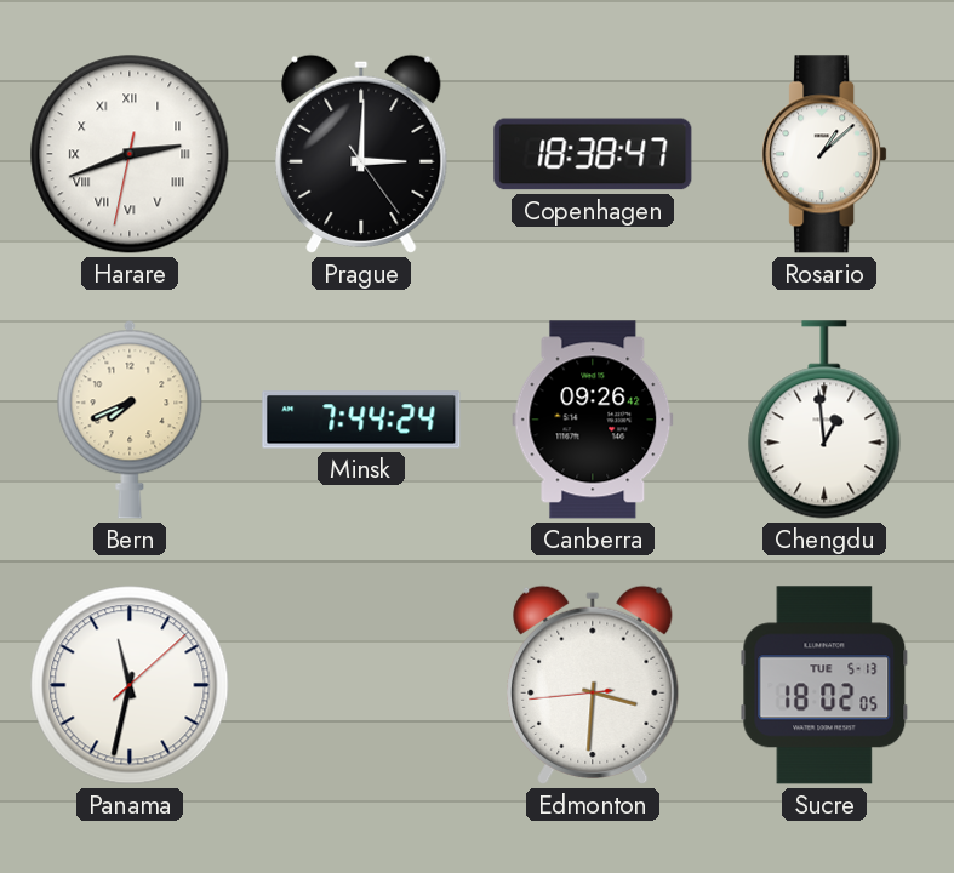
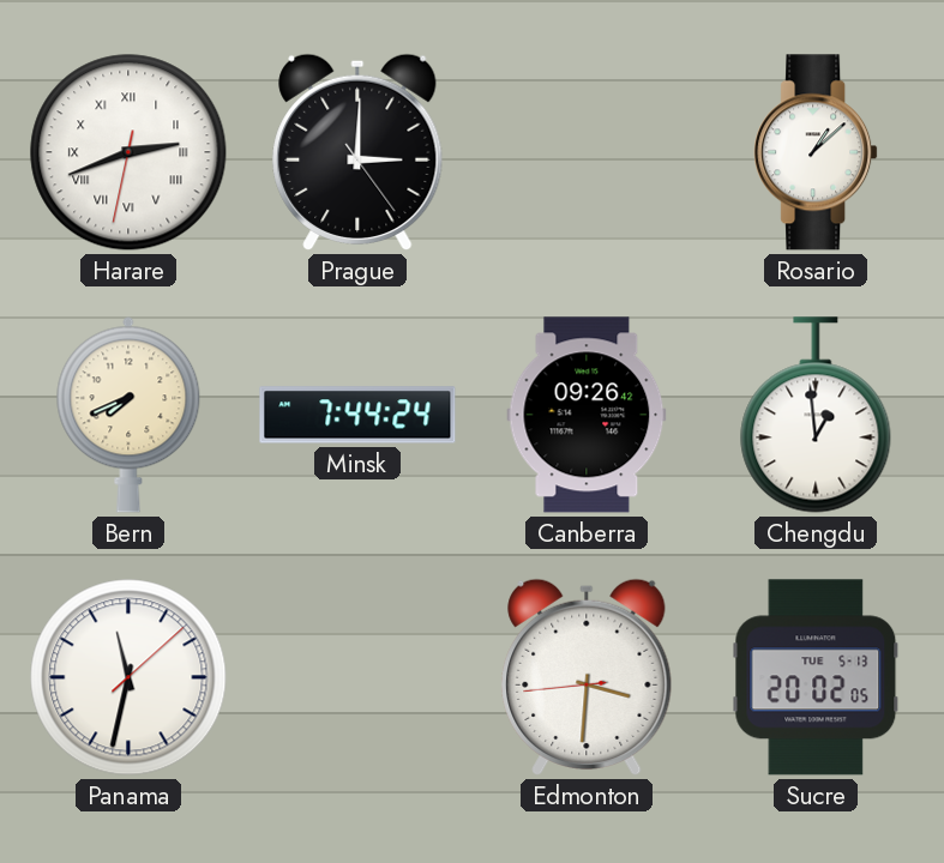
Copenhagen: 18:38 -> none
Sucre: 18:02 -> 20:02
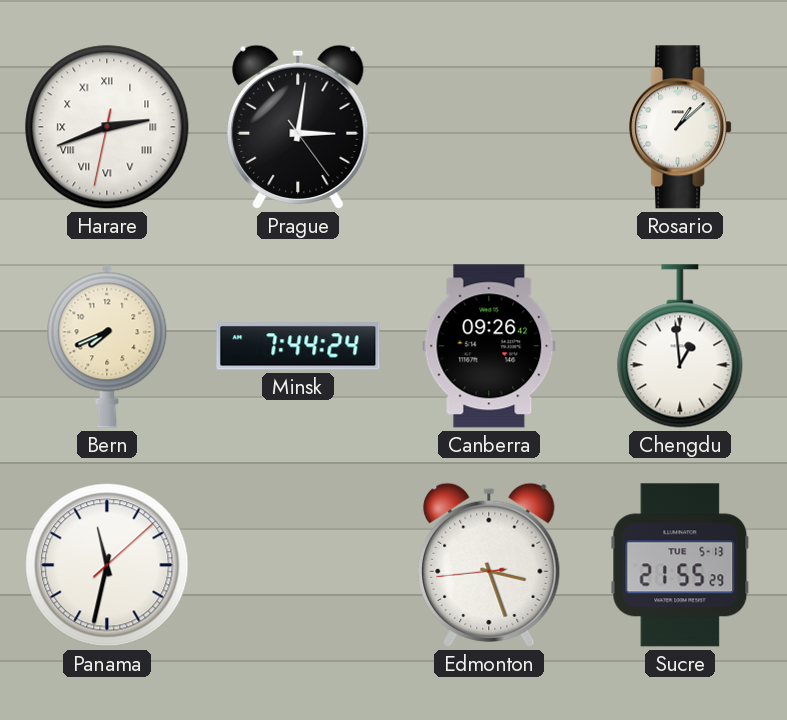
Prague: 3:00 -> 3:01
Edmonton: 3:30 -> 3:26
Sucre: 20:02 -> 21:55
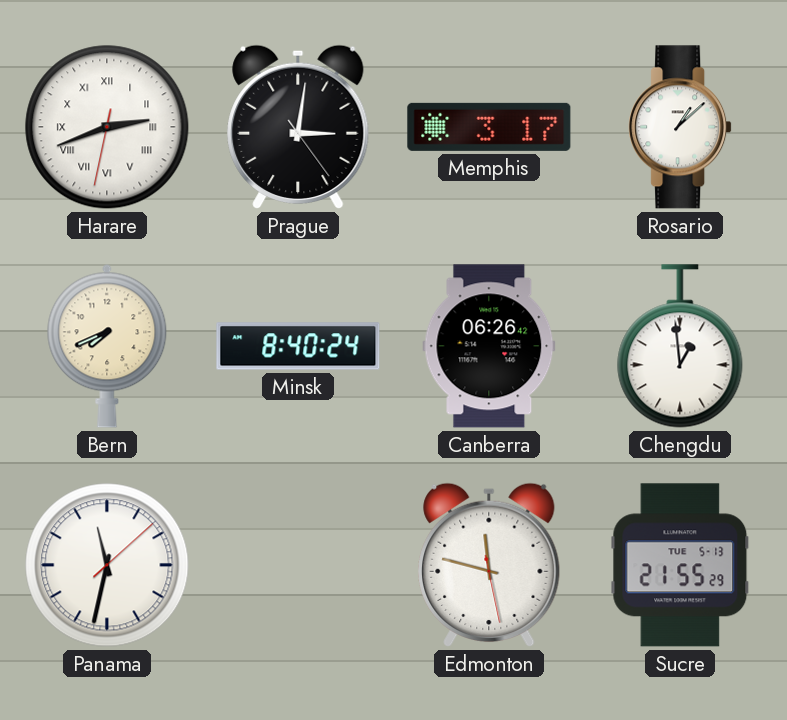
Memphis: none -> 3:17
Minsk: 7:44 -> 8:40
Canberra: 09:26 -> 06:26
Edmonton: 3:26 -> 11:47
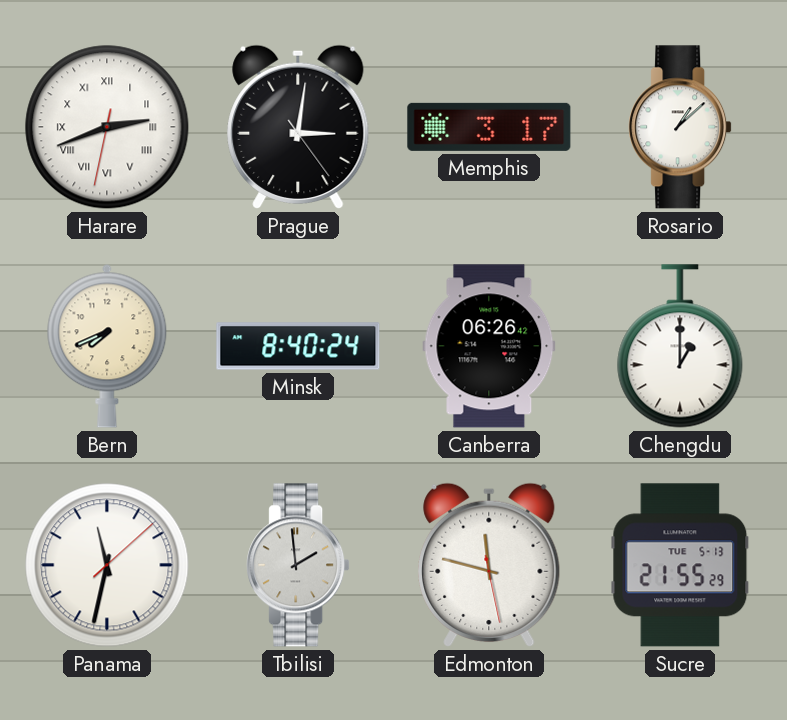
Chengdu: 12:59 -> 1:00
Tbilisi: none -> 1:59
